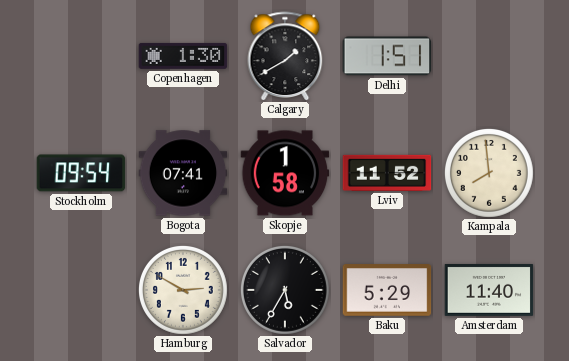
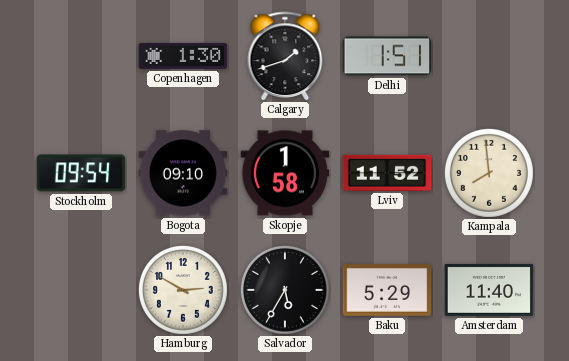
Calgary: 1:40 -> 1:42
Bogota: 07:41 -> 09:10
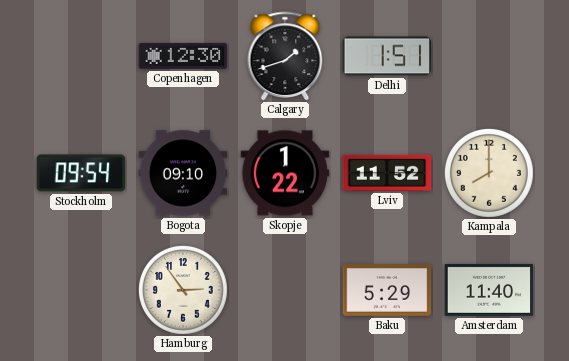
Copenhagen: 1:30 -> 12:30
Skopje: 1:58 -> 1:22
Kampala: 7:59 -> 8:00
Hamburg: 2:50 -> 2:54
Salvador: 5:35 -> none
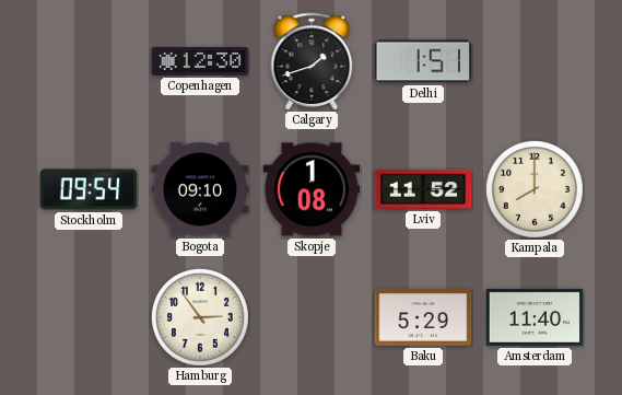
Skopje: 1:22 -> 1:08
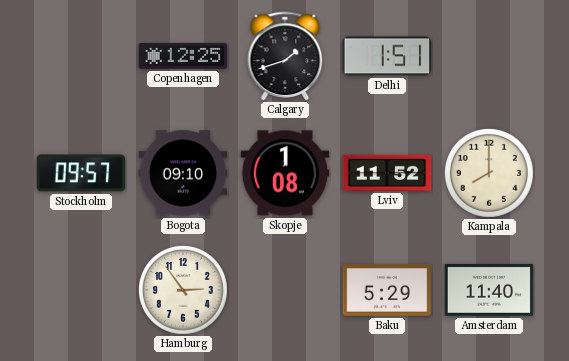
Copenhagen: 12:30 -> 12:25
Stockholm: 09:54 -> 09:57
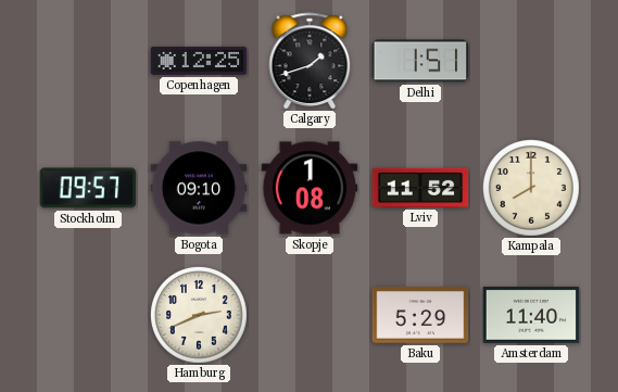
Hamburg: 2:54 -> 2:41
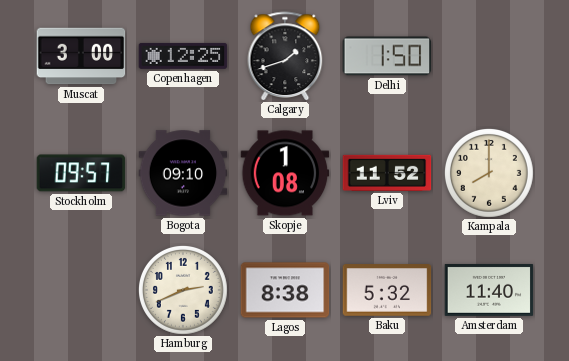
Muscat: none -> 3:00
Delhi: 1:51 -> 1:50
Lagos: none -> 8:38
Baku: 5:29 -> 5:32
